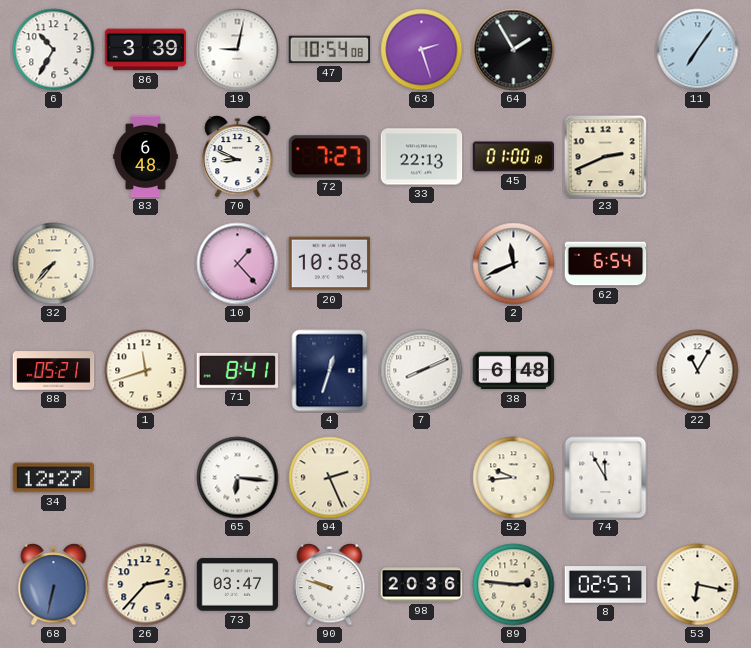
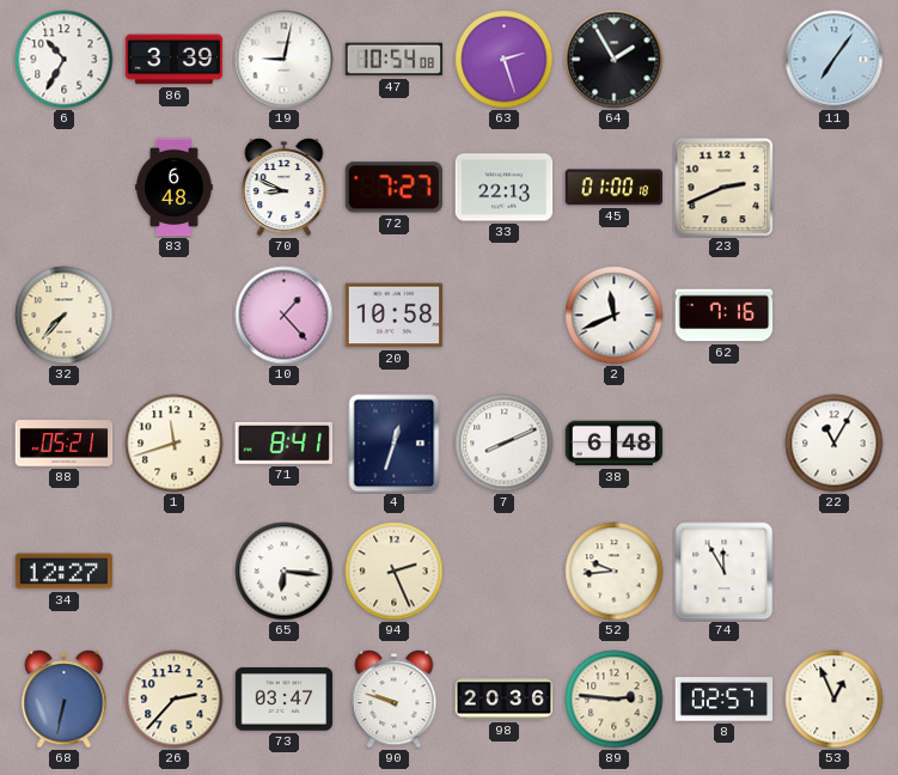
62: 6:54 -> 7:16
53: 6:17 -> 12:56
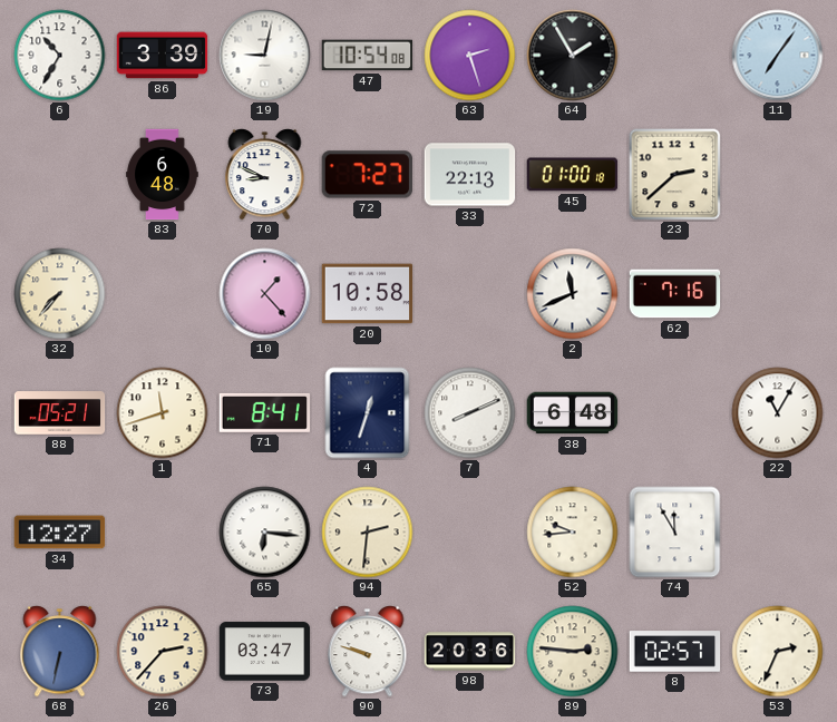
23: 2:41 -> 2:38
94: 2:26 -> 2:31
53: 12:56 -> 2:34
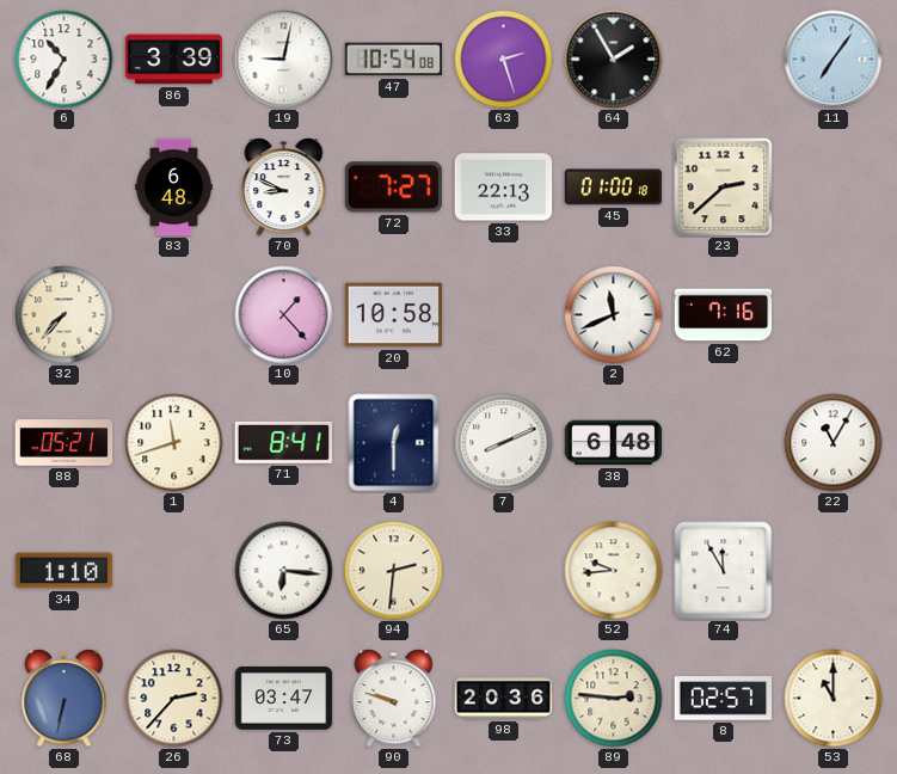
4: 12:33 -> 12:30
34: 12:27 -> 1:10
53: 2:34 -> 11:00
